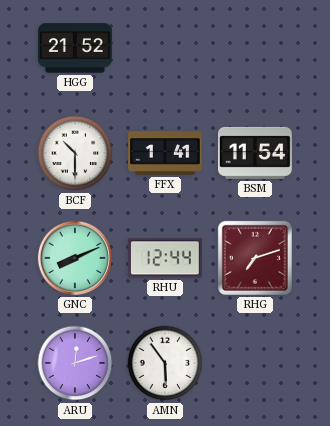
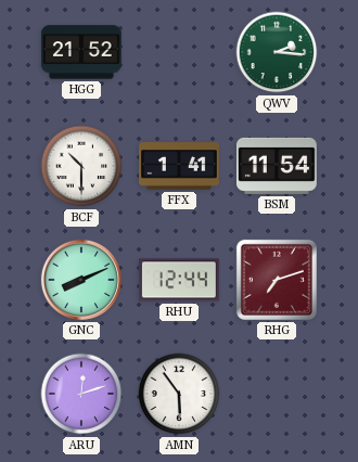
QWV: none -> 2:16
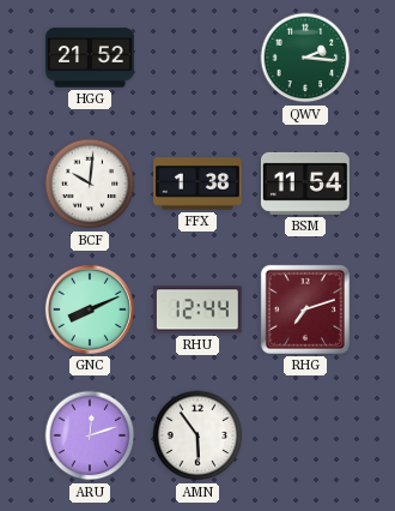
BCF: 10:30 -> 10:01
FFX: 1:41 -> 1:38
